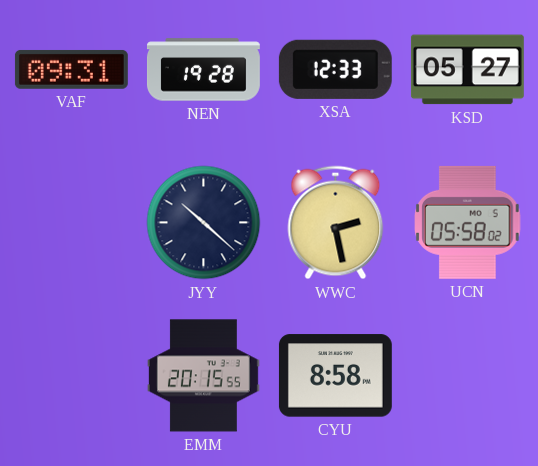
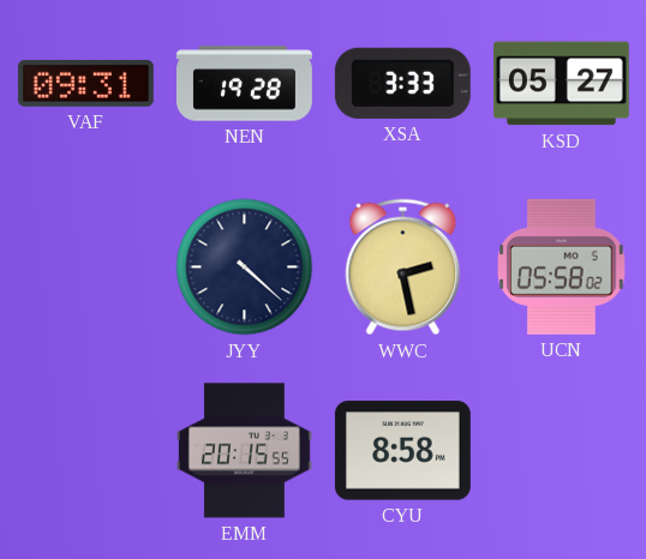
XSA: 12:33 -> 3:33
JYY: 10:22 -> 4:22
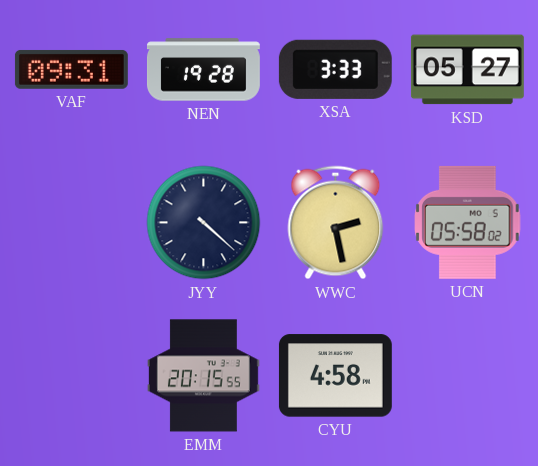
CYU: 8:58 -> 4:58
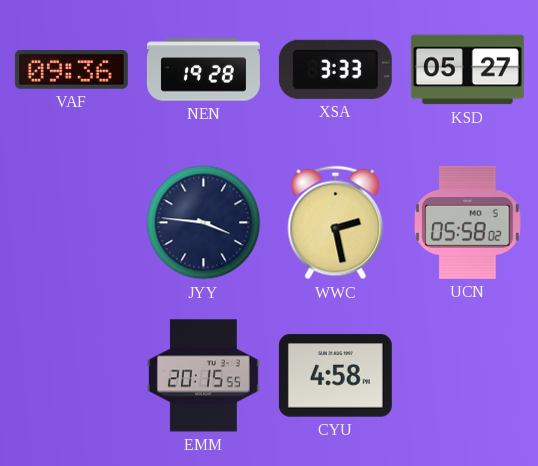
VAF: 09:31 -> 09:36
JYY: 4:22 -> 3:46
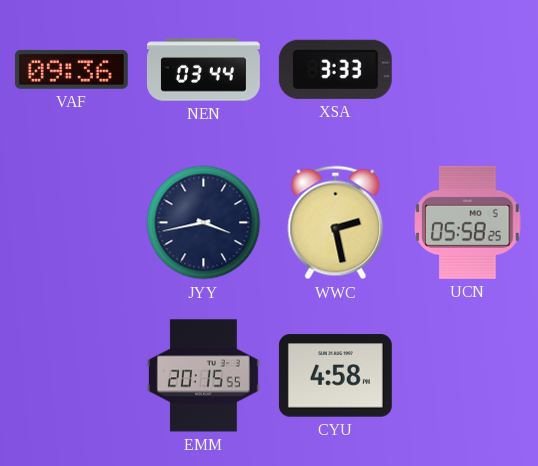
NEN: 19:28 -> 03:44
KSD: 05:27 -> none
JYY: 3:46 -> 3:43
UCN: 05:58:02 -> 05:58:25
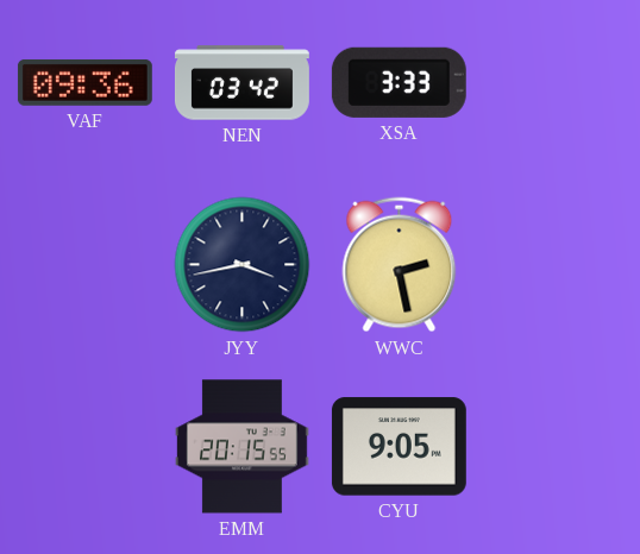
NEN: 03:44 -> 03:42
UCN: 05:58 -> none
CYU: 4:58 -> 9:05
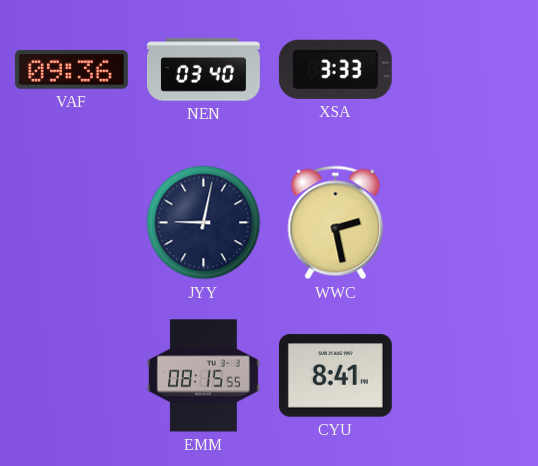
NEN: 03:42 -> 03:40
JYY: 3:43 -> 9:02
EMM: 20:15 -> 08:15
CYU: 9:05 -> 8:41
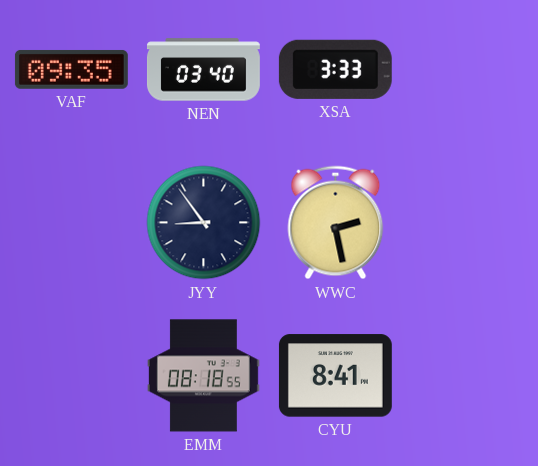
VAF: 09:36 -> 09:35
JYY: 9:02 -> 8:54
EMM: 08:15 -> 08:18
